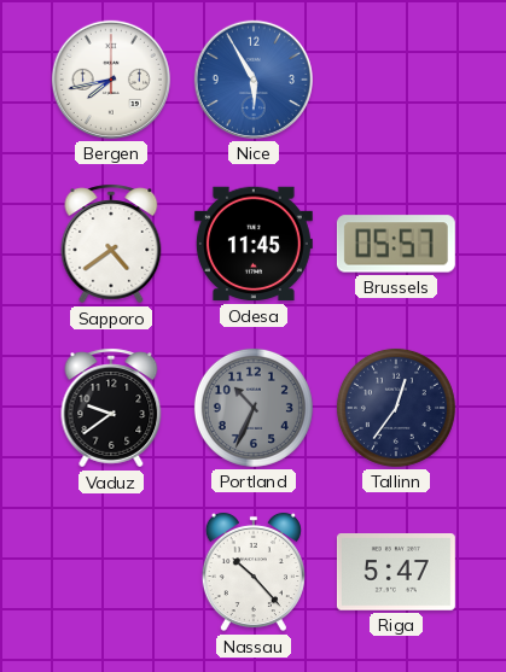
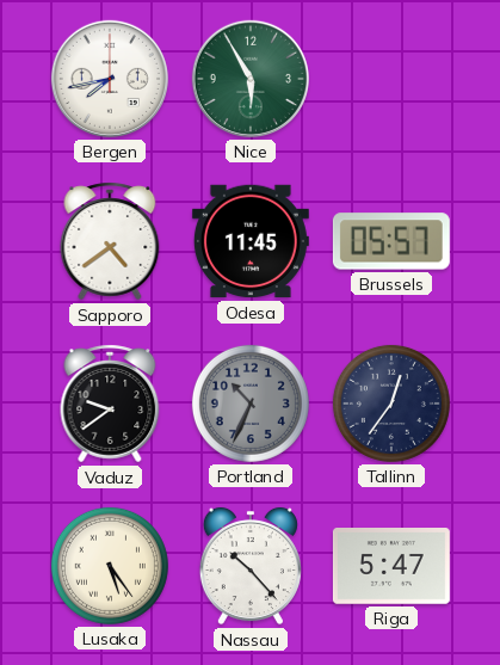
Nice dial: blue -> green
Lusaka: none -> 5:24
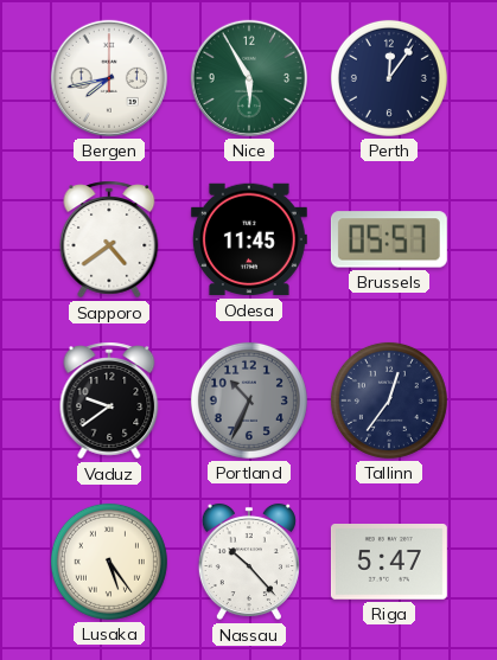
Perth: none -> 12:06
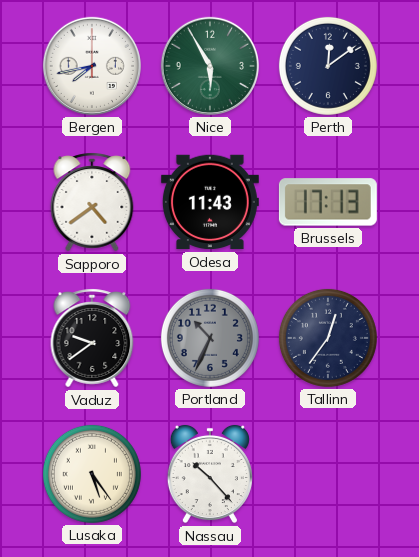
Perth: 12:06 -> 12:09
Odesa: 11:45 -> 11:43
Brussels: 05:57 -> 17:13
Riga: 5:47 -> none
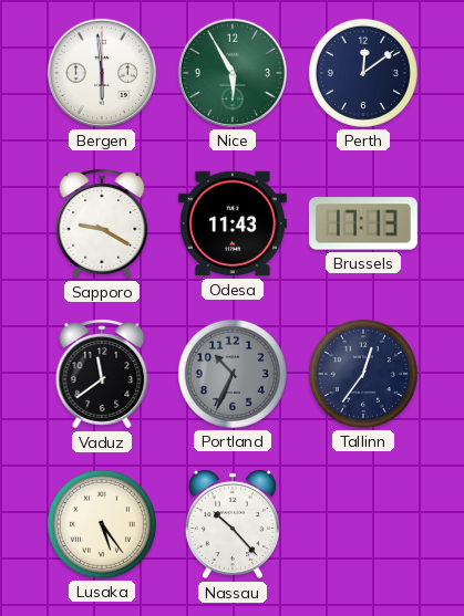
Bergen: 7:43 -> 5:59
Sapporo: 4:39 -> 9:20
Vaduz: 9:39 -> 11:39
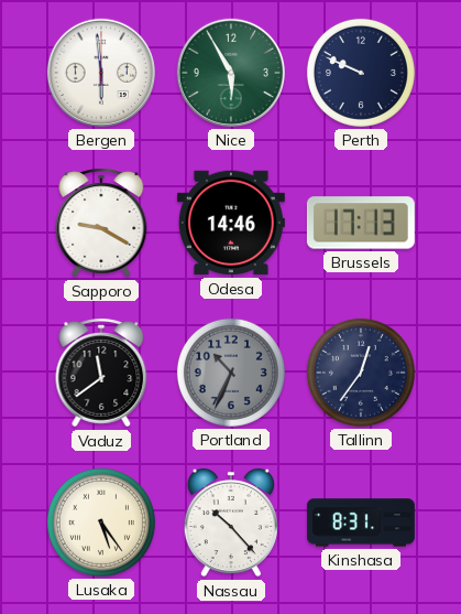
Perth: 12:09 -> 9:49
Odesa: 11:43 -> 14:46
Kinshasa: none -> 8:31
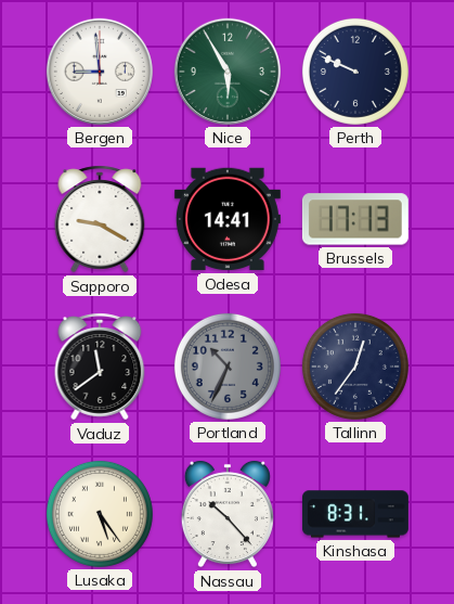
Bergen: 5:59 -> 8:59
Odesa: 14:46 -> 14:41
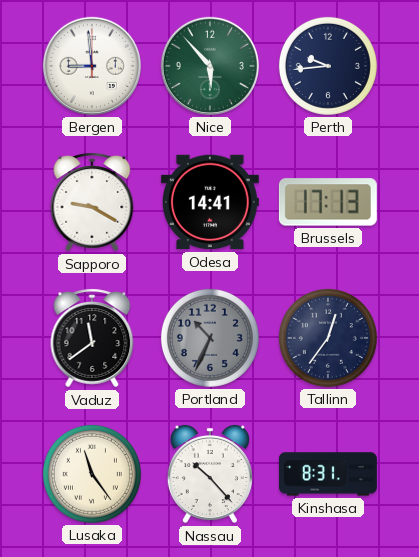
Nice: 5:55 -> 5:53
Perth: 9:49 -> 9:44
Lusaka: 5:24 -> 11:24
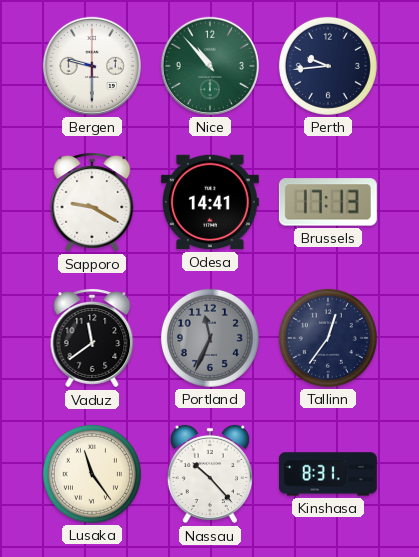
Bergen: 8:59 -> 9:30
Nice: 5:53 -> 10:53
Portland: 10:34 -> 11:34
